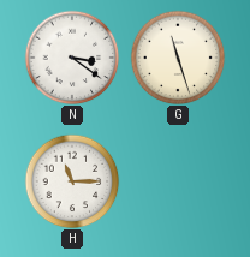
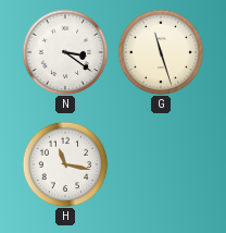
H: 11:15 -> 11:17
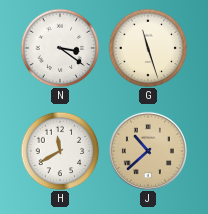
H: 11:17 -> 11:40
J: none -> 10:38
